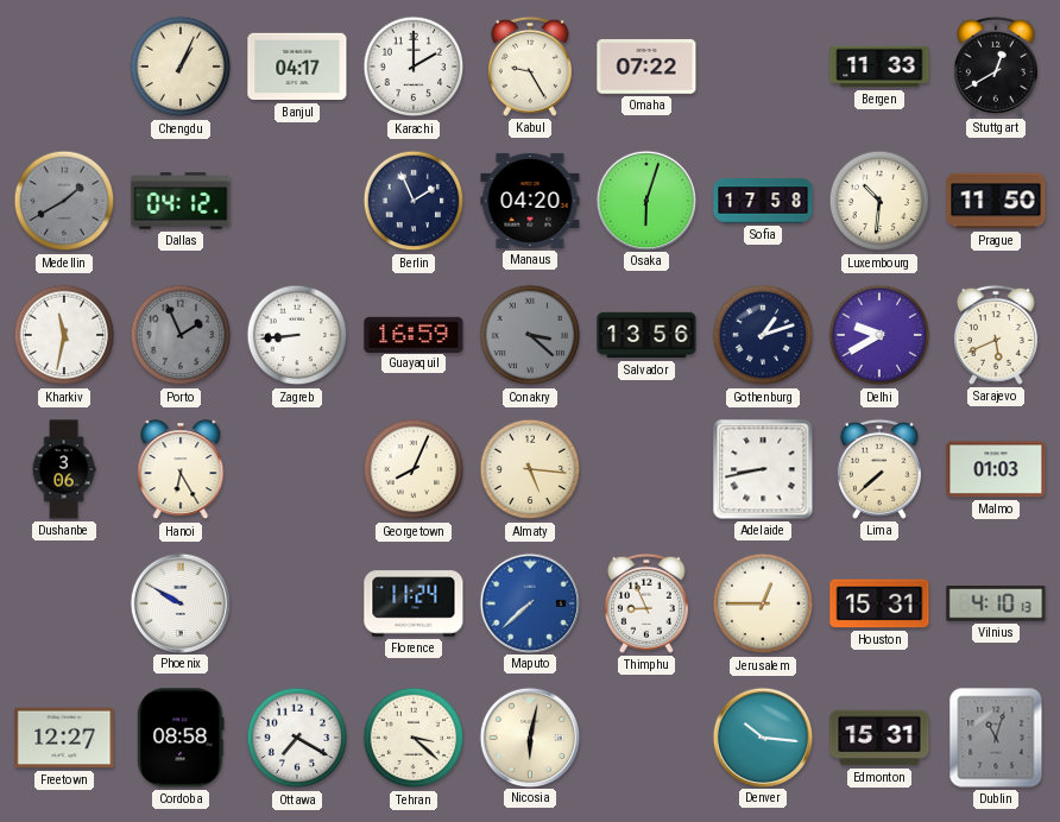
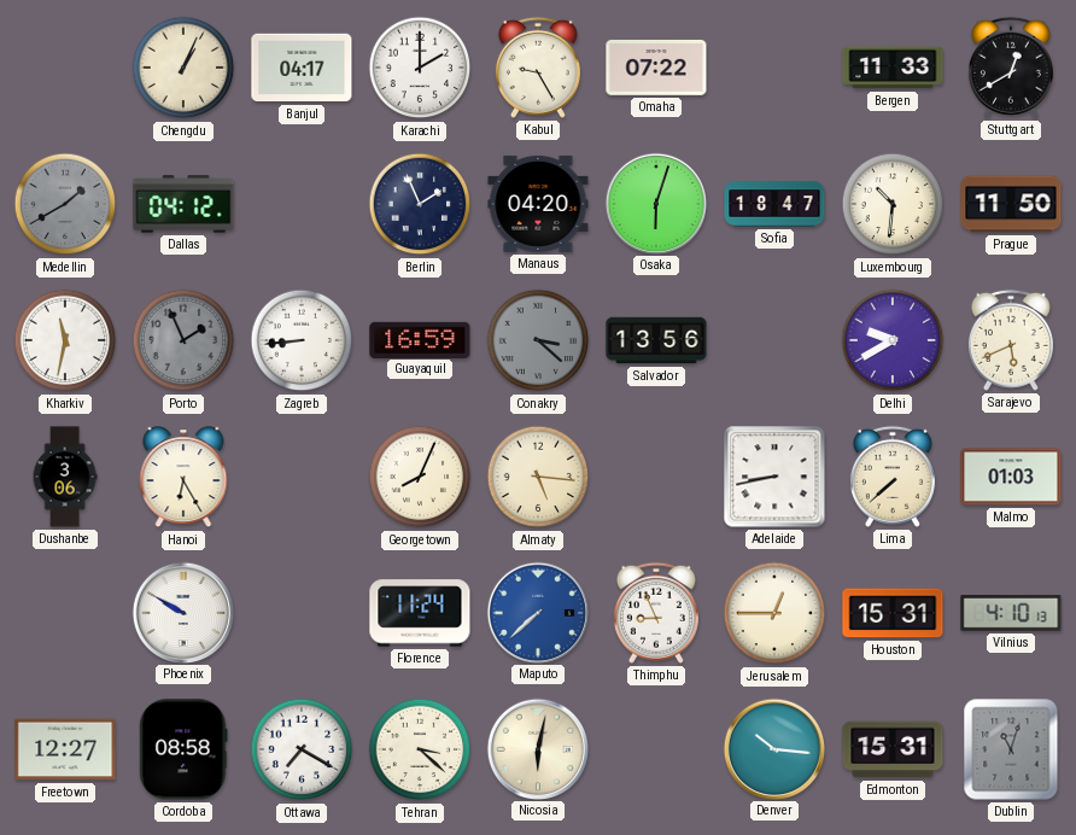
Sofia: 17:58 -> 18:47
Gothenburg: 1:12 -> none
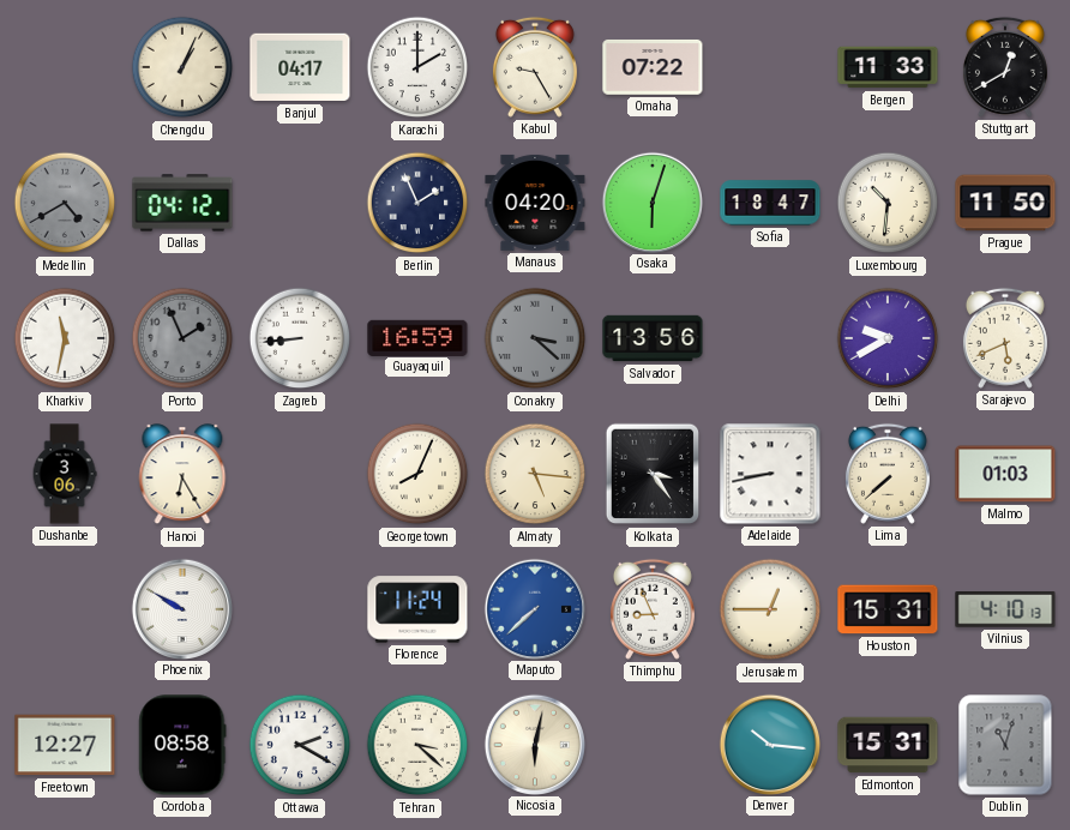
Medellin: 1:40 -> 4:40
Kolkata: none -> 3:24
Ottawa: 7:20 -> 2:20
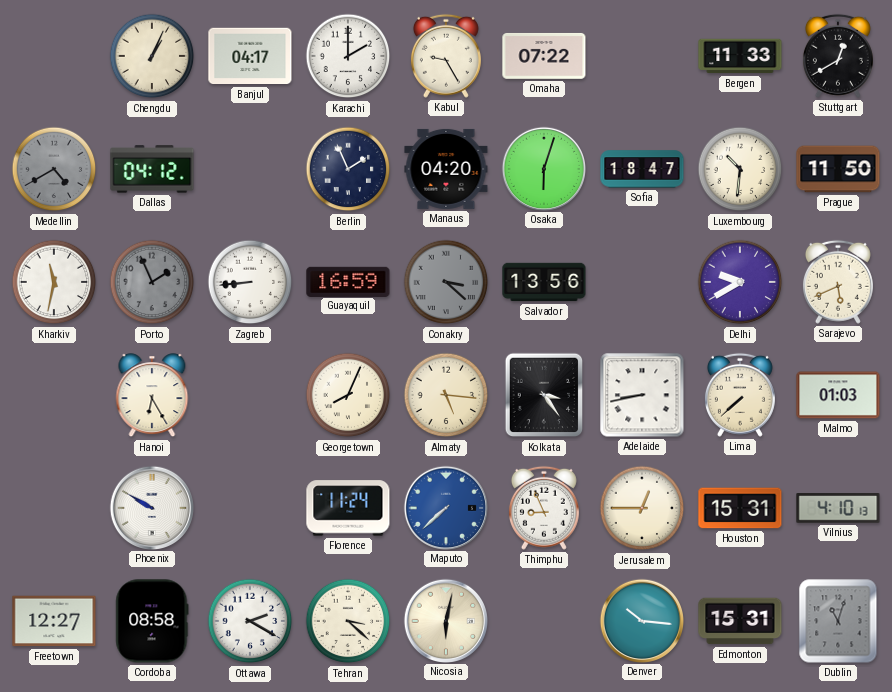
Dushanbe: 3:06 -> none
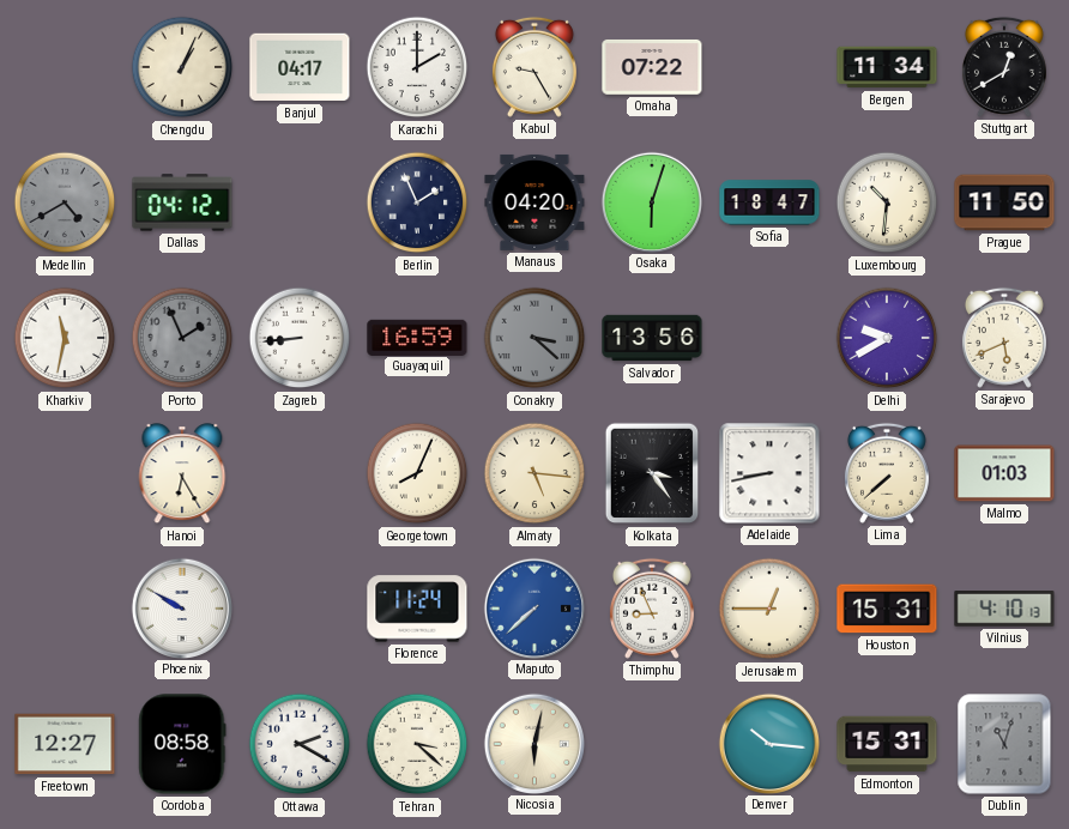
Bergen: 11:33 -> 11:34
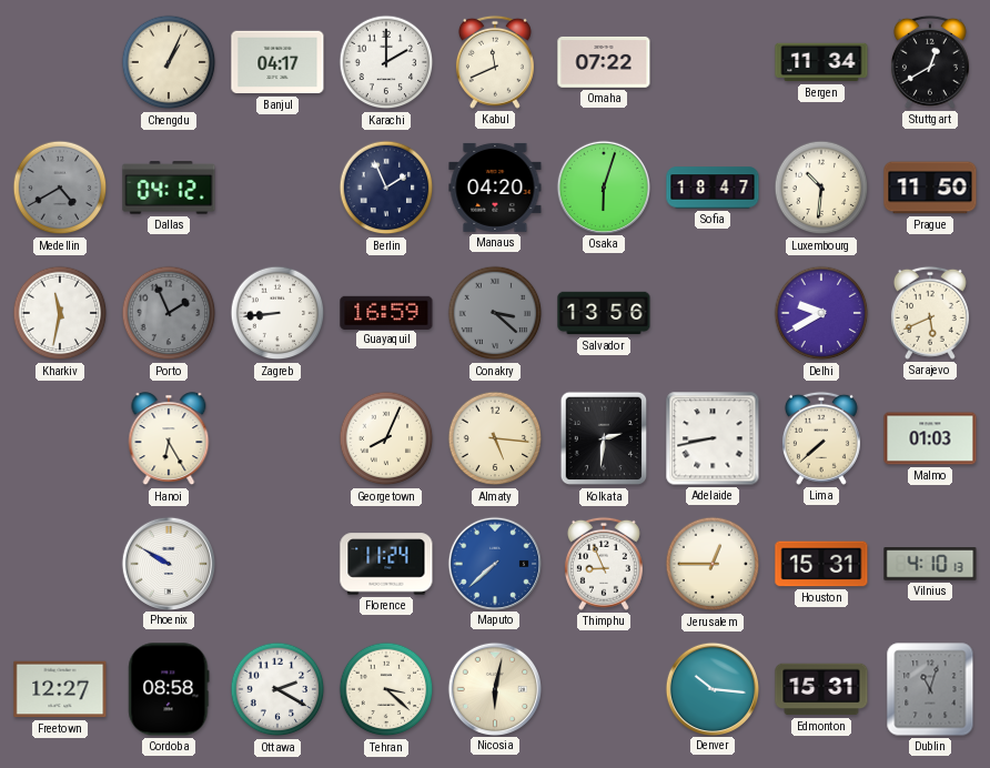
Kabul: 9:25 -> 11:41
Kolkata: 3:24 -> 2:31
